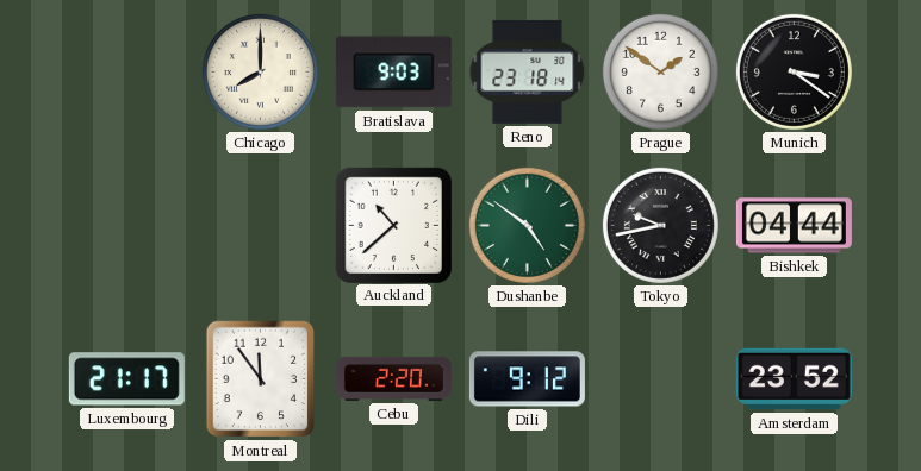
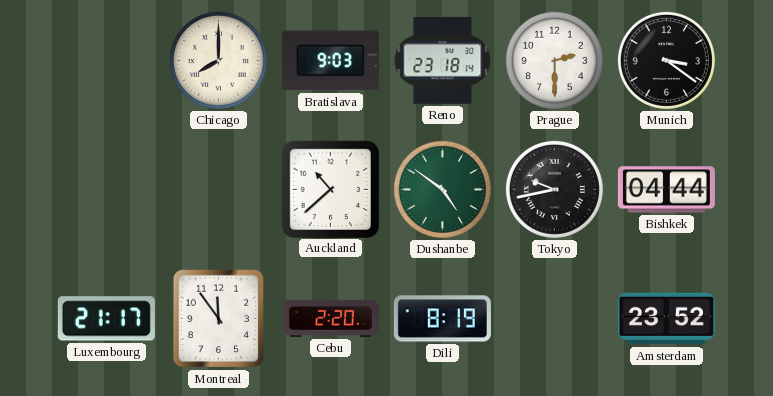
Prague: 1:51 -> 2:30
Dili: 9:12 -> 8:19
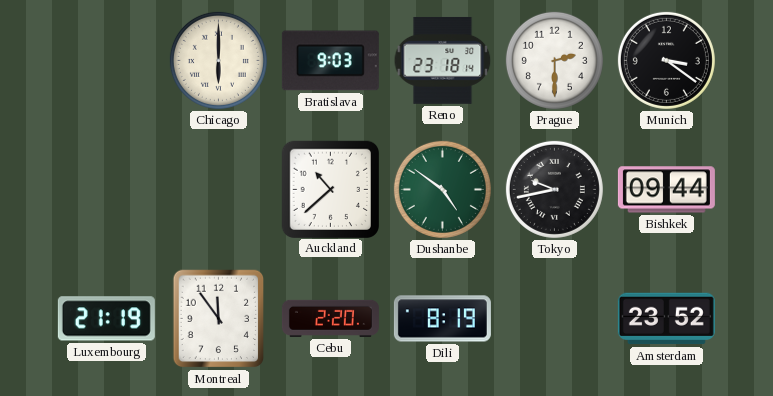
Chicago: 8:00 -> 6:00
Bishkek: 04:44 -> 09:44
Luxembourg: 21:17 -> 21:19
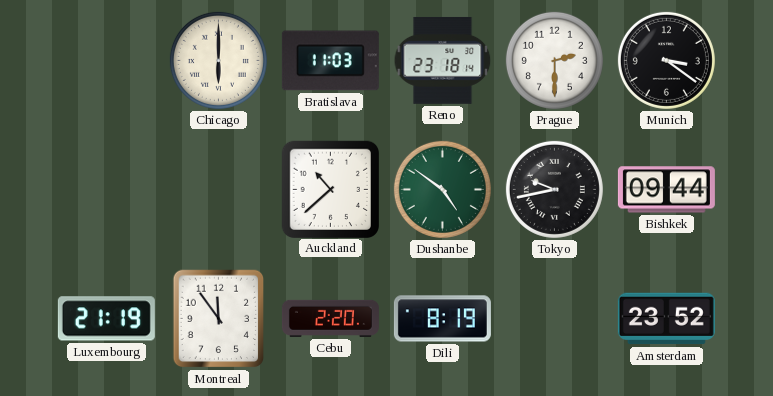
Bratislava: 9:03 -> 11:03
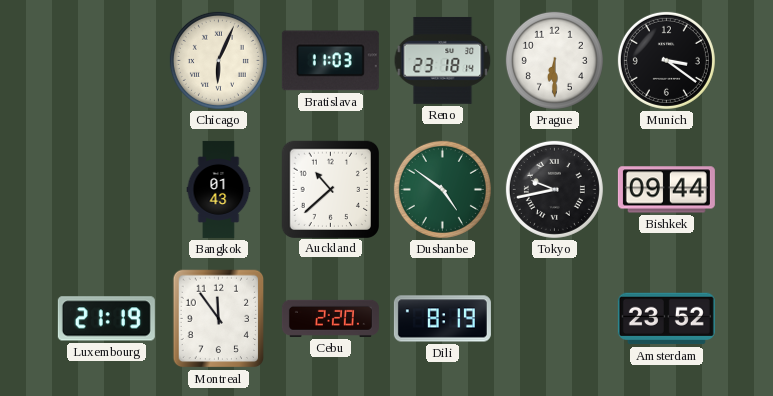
Chicago: 6:00 -> 6:04
Prague: 2:30 -> 6:30
Bangkok: none -> 01:43
